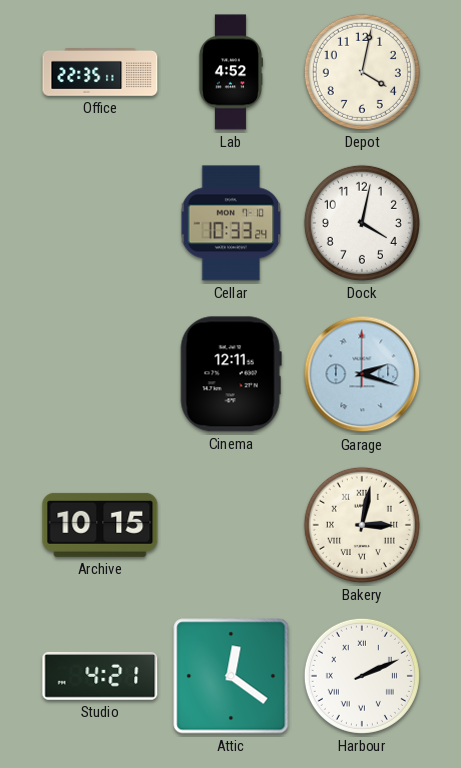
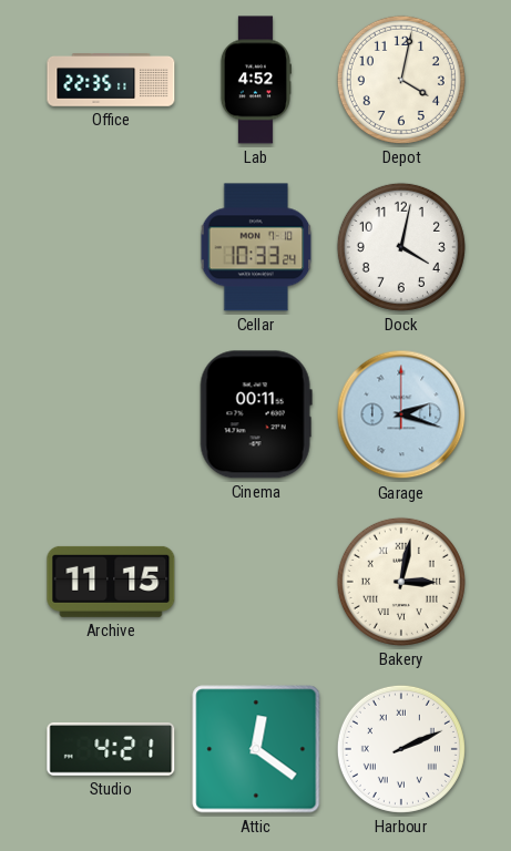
Cinema: 12:11 -> 00:11
Archive: 10:15 -> 11:15
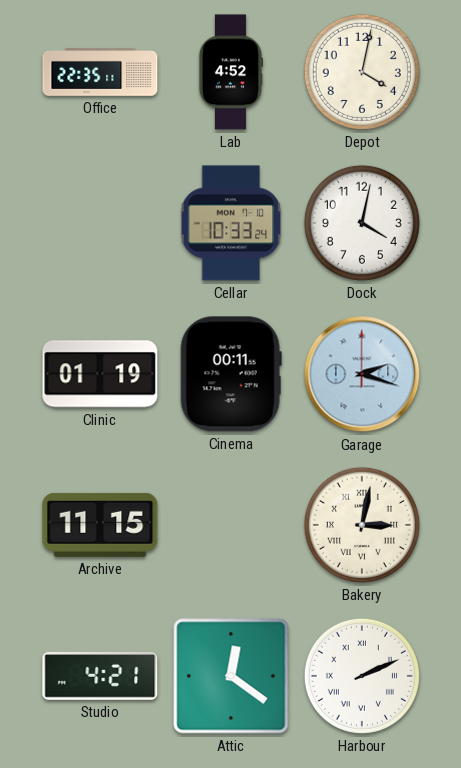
Clinic: none -> 01:19
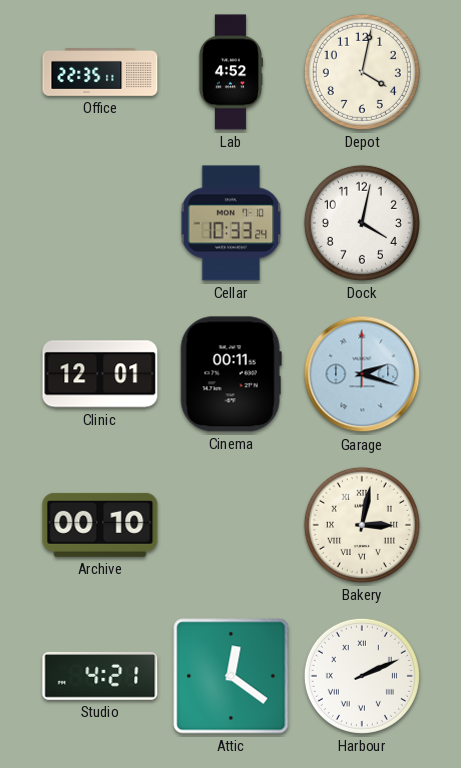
Clinic: 01:19 -> 12:01
Archive: 11:15 -> 00:10
